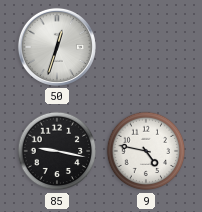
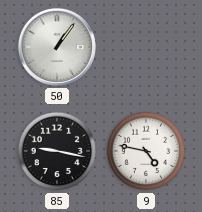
50: 12:33 -> 1:06
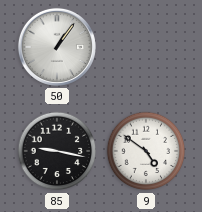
9: 4:47 -> 4:51
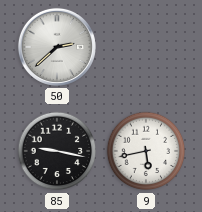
50: 1:06 -> 2:38
9: 4:51 -> 5:43
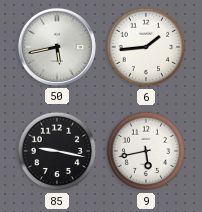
50: 2:38 -> 5:43
6: none -> 1:44
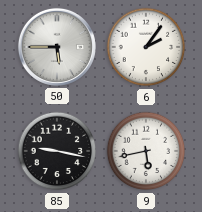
50: 5:43 -> 5:45
6: 1:44 -> 2:06
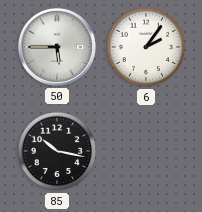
85: 9:17 -> 10:17
9: 5:43 -> none
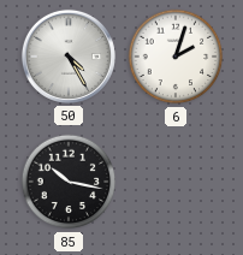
50: 5:45 -> 4:25
6: 2:06 -> 2:03
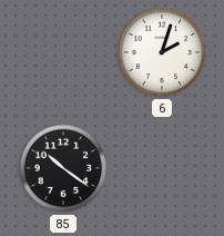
50: 4:25 -> none
85: 10:17 -> 10:21
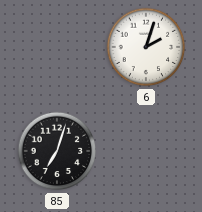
85: 10:21 -> 7:03
